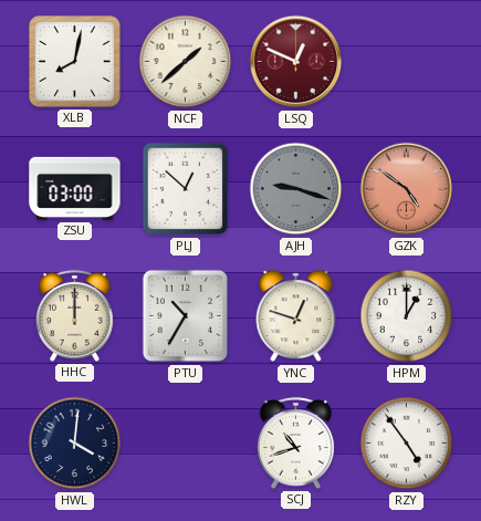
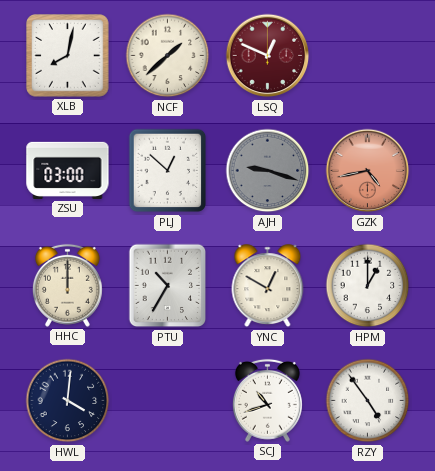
GZK: 4:51 -> 4:43
YNC: 12:48 -> 12:50
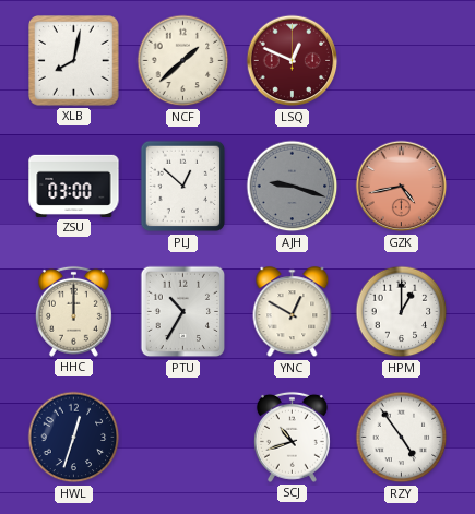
HWL: 4:01 -> 12:33
